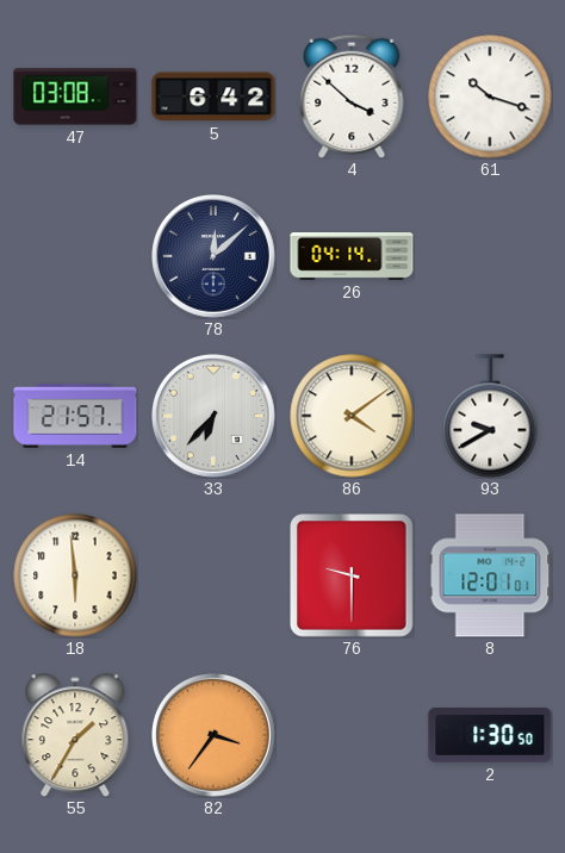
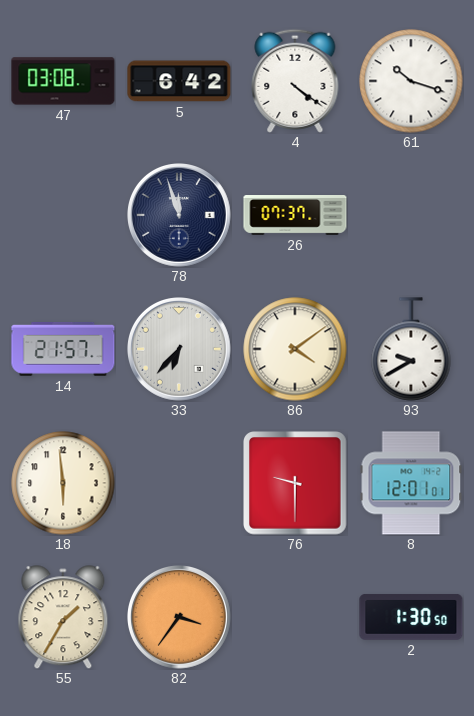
4: 3:52 -> 4:21
78: 12:08 -> 11:57
26: 04:14 -> 07:37
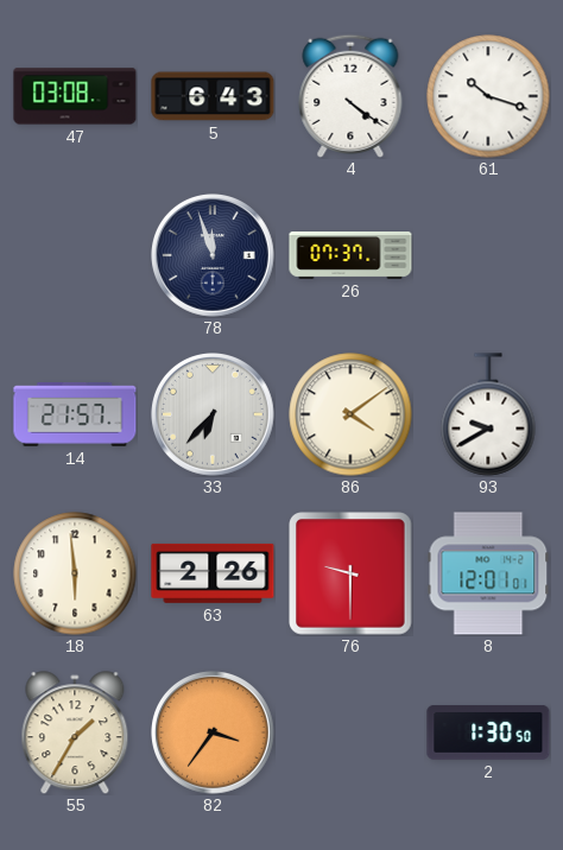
5: 6:42 -> 6:43
63: none -> 2:26
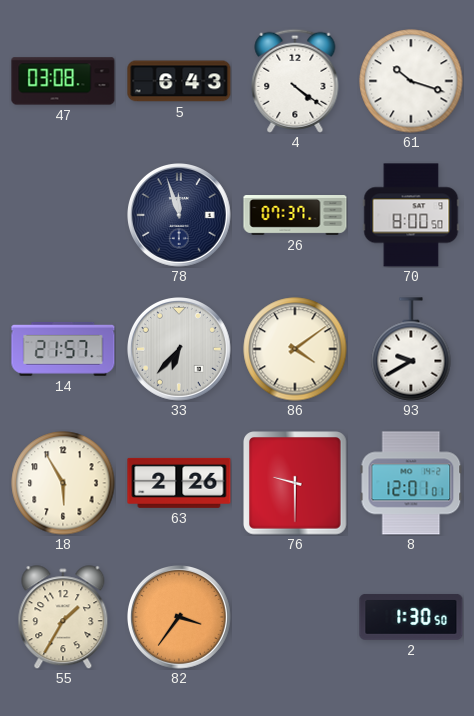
70: none -> 8:00
18: 5:59 -> 5:55
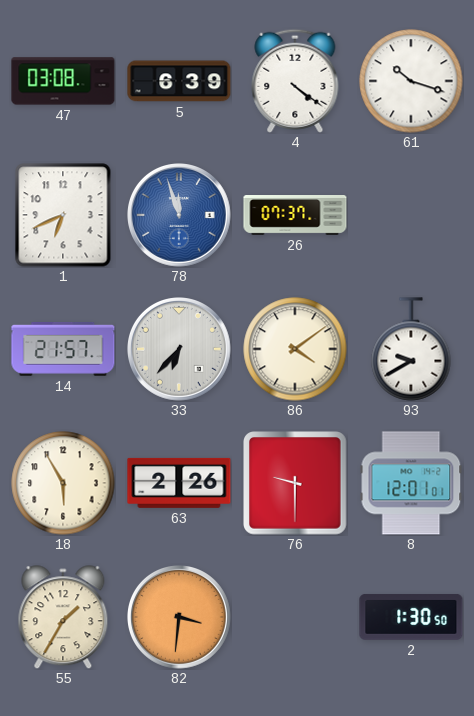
5: 6:43 -> 6:39
1: none -> 6:41
78 dial: navy -> blue
70: 8:00 -> none
82: 3:36 -> 3:31
